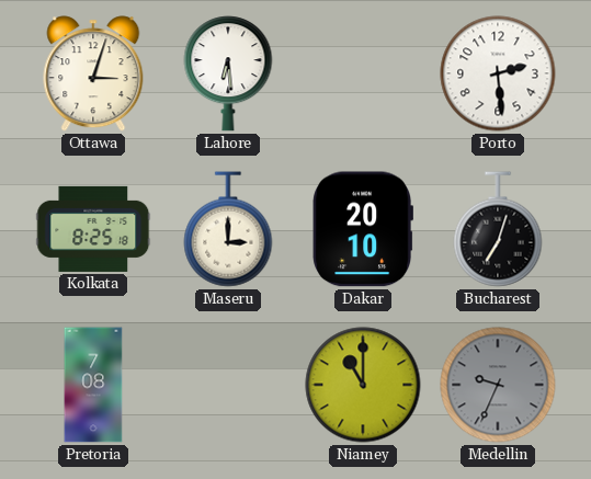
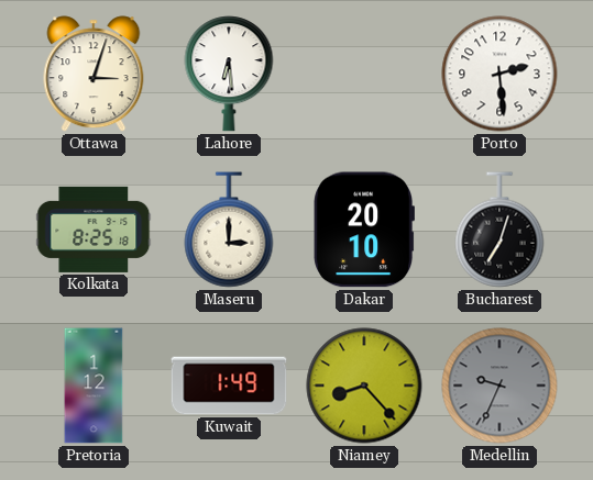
Pretoria: 7:08 -> 1:12
Kuwait: none -> 1:49
Niamey: 11:00 -> 8:23
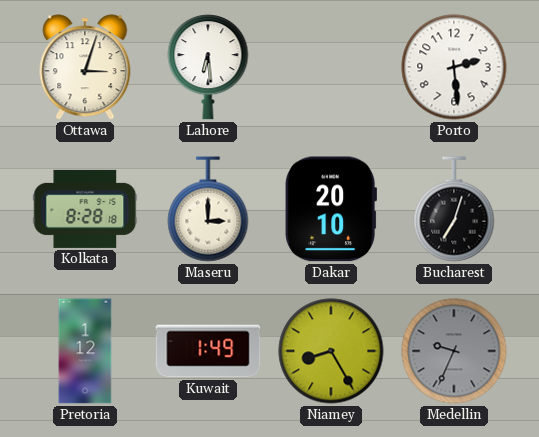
Kolkata: 8:25 -> 8:28
Niamey: 8:23 -> 8:25
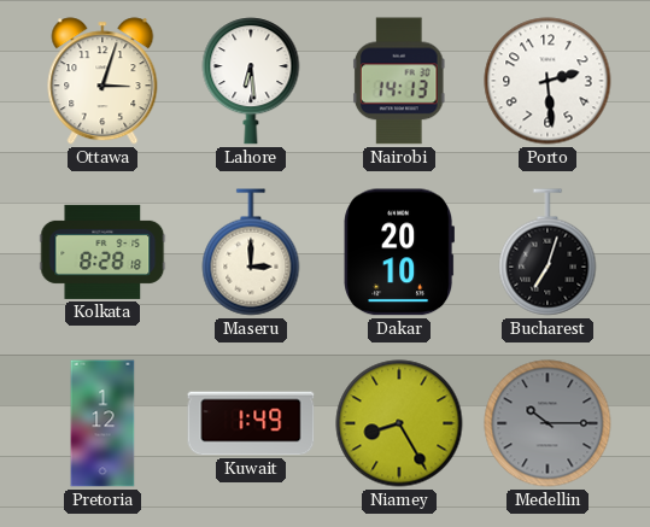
Nairobi: none -> 14:13
Medellin: 9:34 -> 10:15
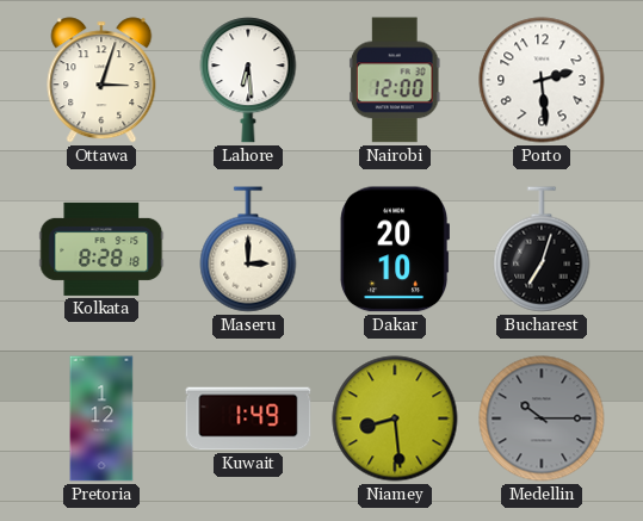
Nairobi: 14:13 -> 12:00
Niamey: 8:25 -> 8:29
